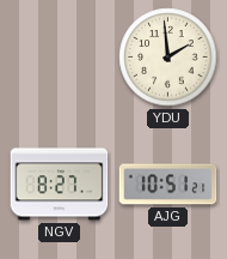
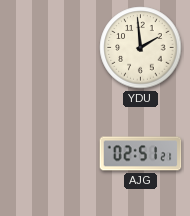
NGV: 8:27 -> none
AJG: 10:51 -> 02:51
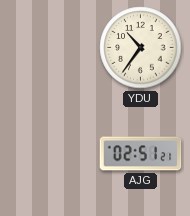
YDU: 1:59 -> 10:36
